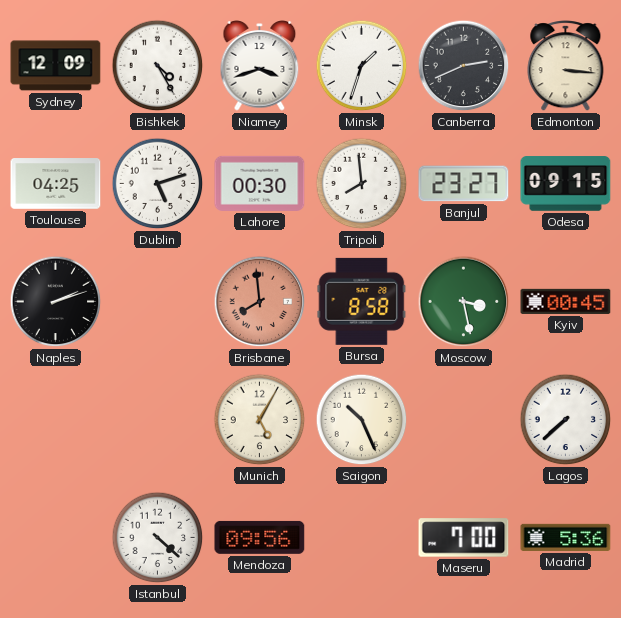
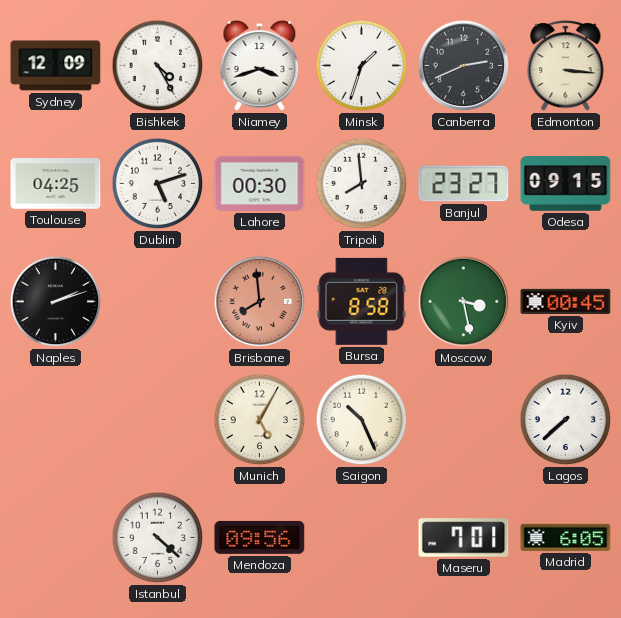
Maseru: 7:00 -> 7:01
Madrid: 5:36 -> 6:05
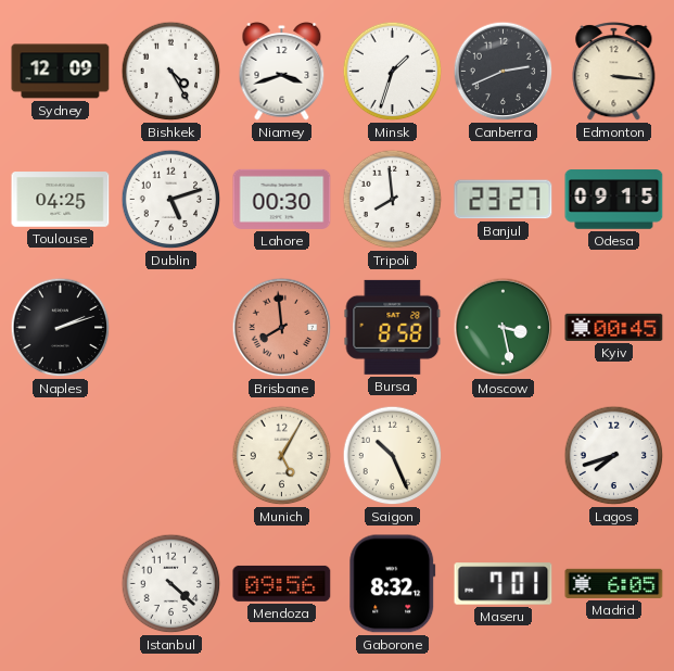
Lagos: 7:38 -> 7:42
Gaborone: none -> 8:32
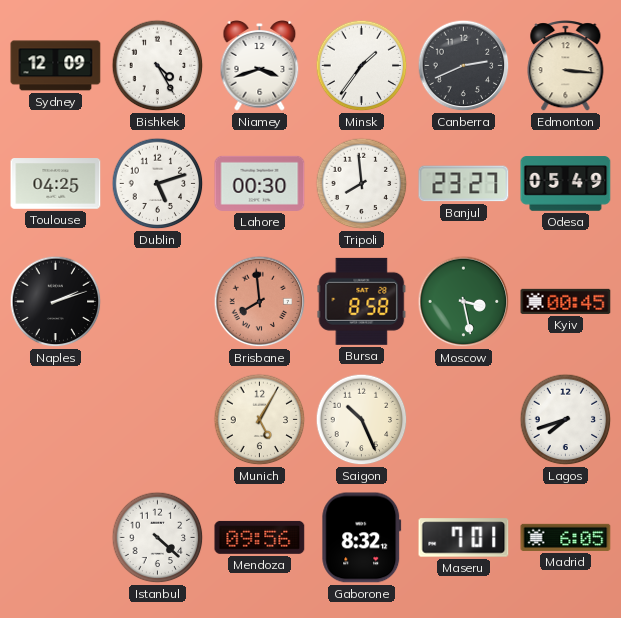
Minsk: 1:33 -> 1:36
Odesa: 09:15 -> 05:49
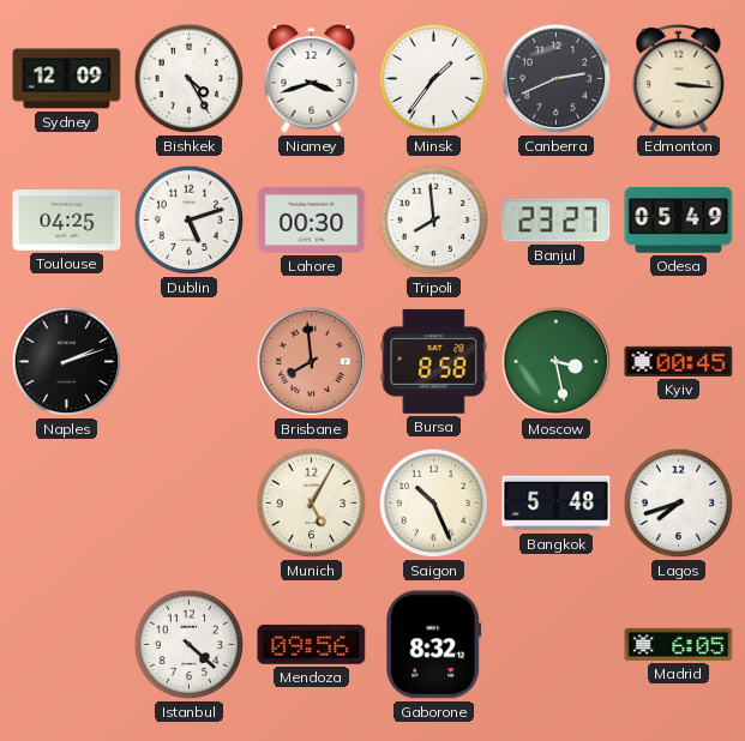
Bangkok: none -> 5:48
Maseru: 7:01 -> none
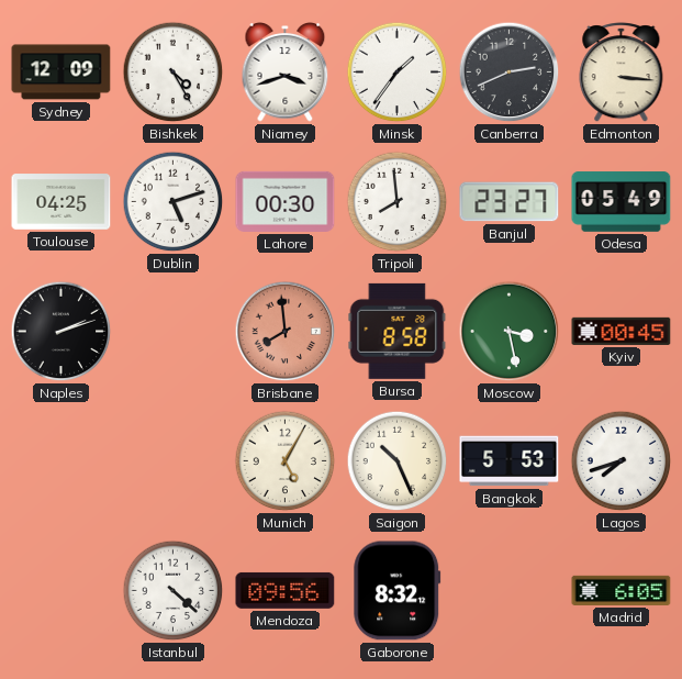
Bangkok: 5:48 -> 5:53
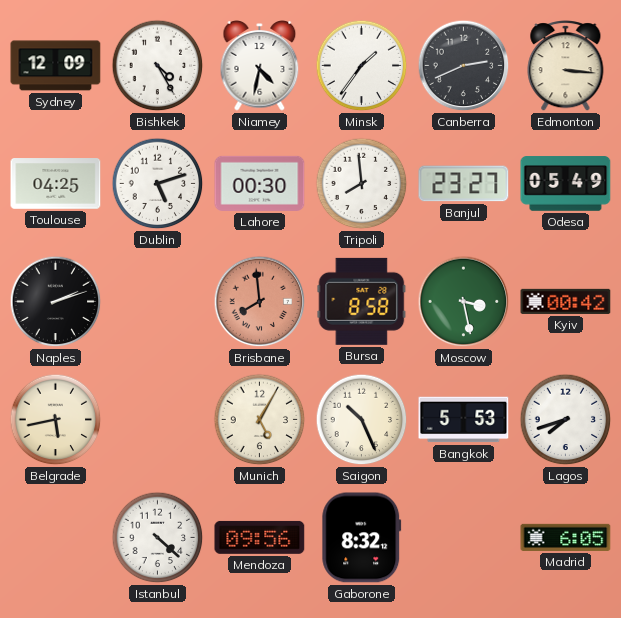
Niamey: 3:42 -> 4:32
Kyiv: 00:45 -> 00:42
Belgrade: none -> 5:43
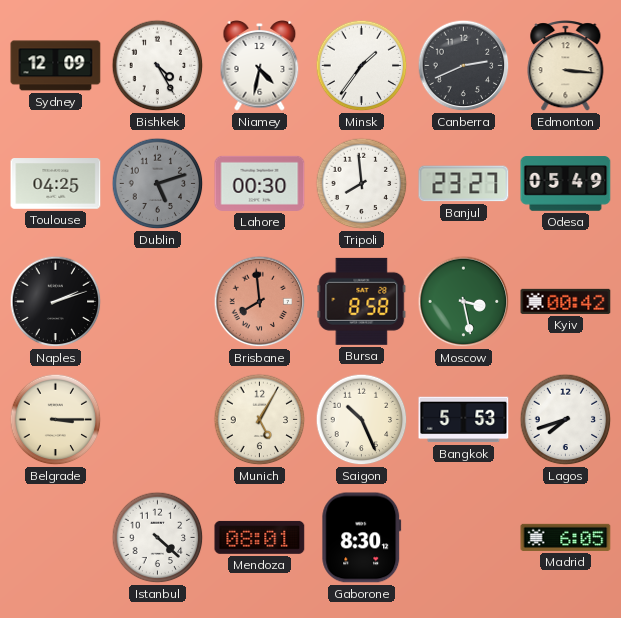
Dublin dial: white -> grey
Belgrade: 5:43 -> 3:15
Mendoza: 09:56 -> 08:01
Gaborone: 8:32 -> 8:30
